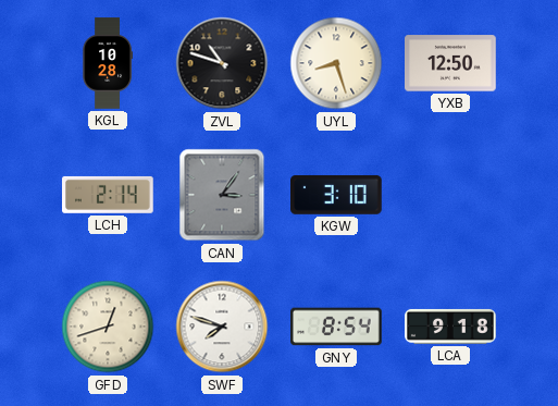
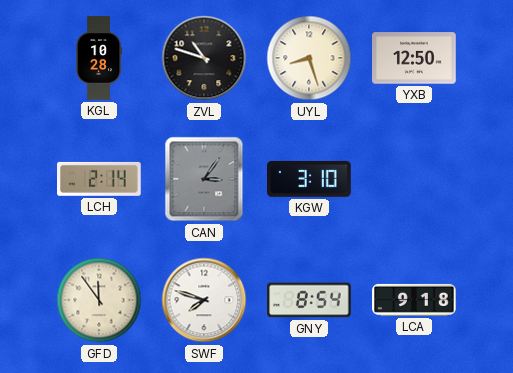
GFD: 12:42 -> 11:54
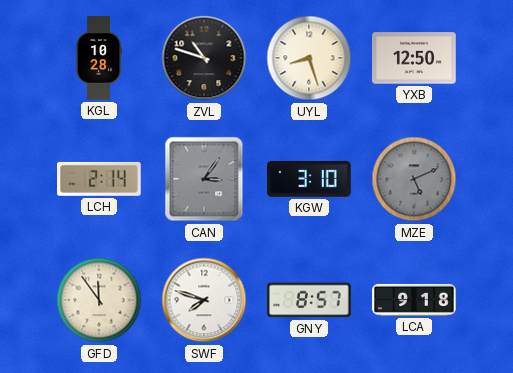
MZE: none -> 5:11
GNY: 8:54 -> 8:57
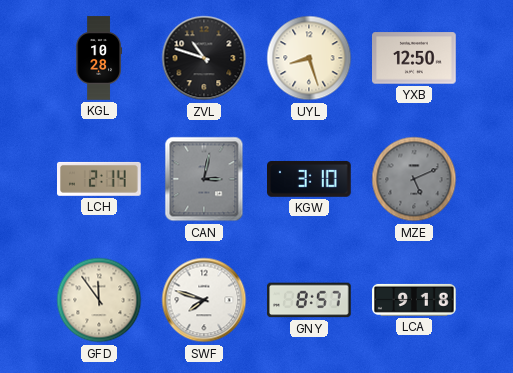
CAN: 3:06 -> 3:02
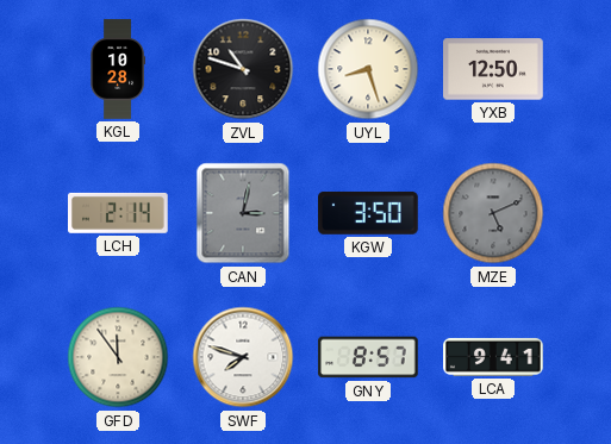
KGW: 3:10 -> 3:50
LCA: 9:18 -> 9:41
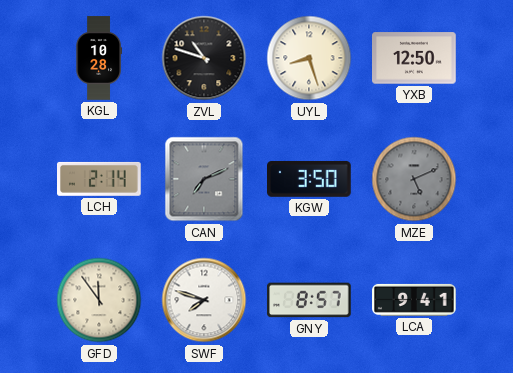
CAN: 3:02 -> 7:11
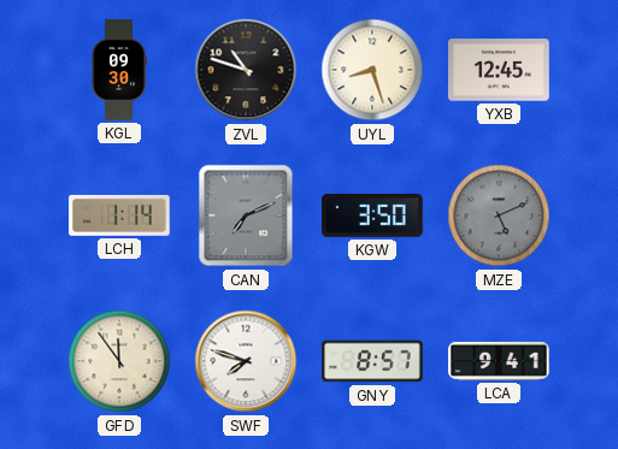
KGL: 10:28 -> 09:30
YXB: 12:50 -> 12:45
LCH: 2:14 -> 1:14
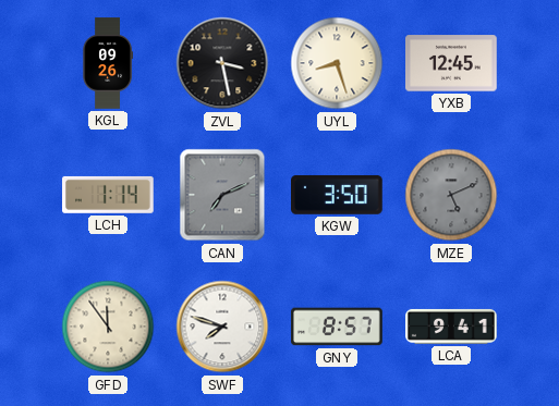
KGL: 09:30 -> 09:26
ZVL: 10:48 -> 3:28
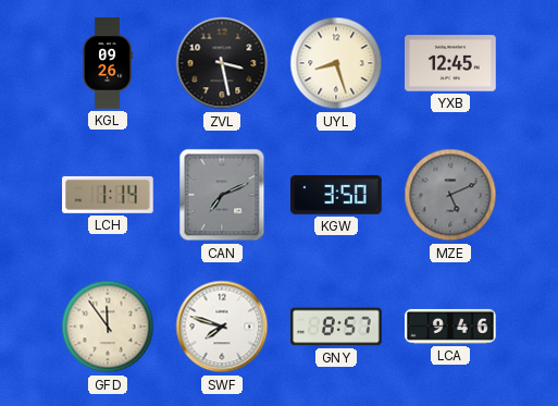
LCA: 9:41 -> 9:46
